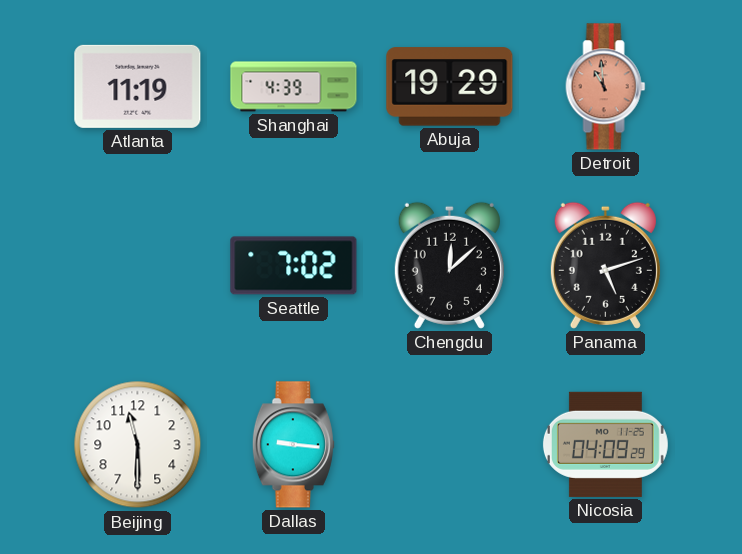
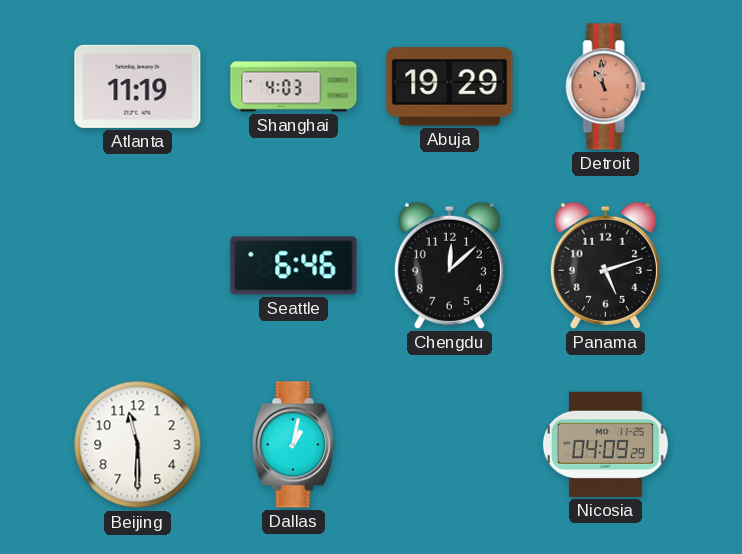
Shanghai: 4:39 -> 4:03
Seattle: 7:02 -> 6:46
Dallas: 9:16 -> 1:02
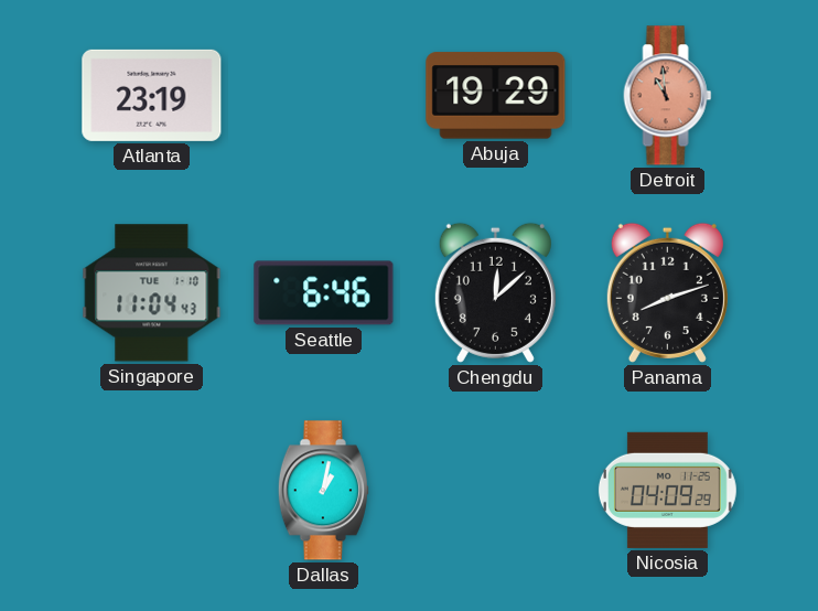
Atlanta: 11:19 -> 23:19
Shanghai: 4:03 -> none
Singapore: none -> 11:04
Panama: 5:12 -> 8:12
Beijing: 11:30 -> none
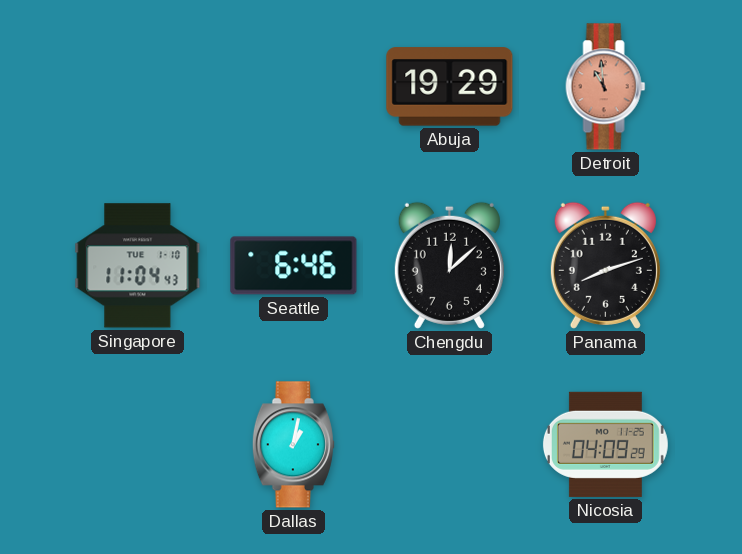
Atlanta: 23:19 -> none
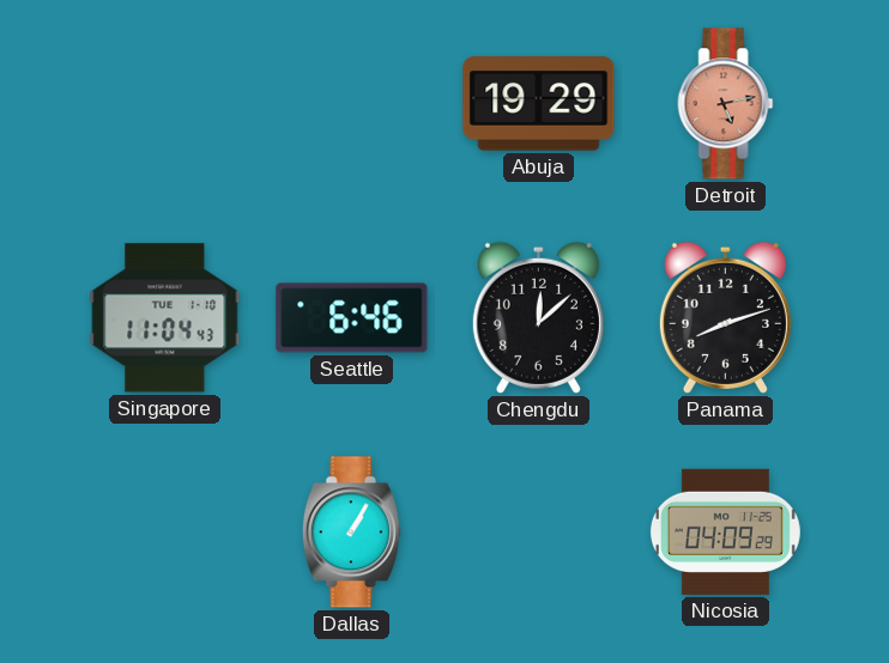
Detroit: 10:59 -> 5:13
Dallas: 1:02 -> 1:05
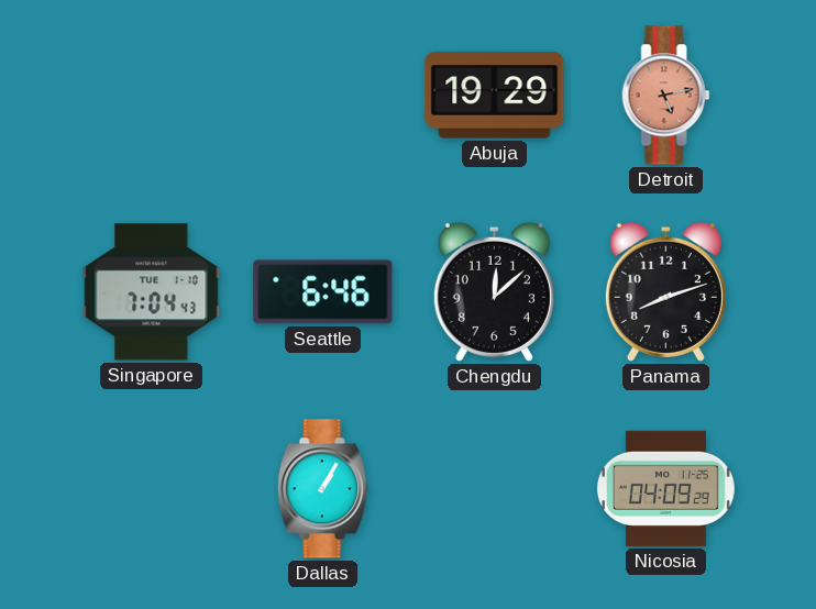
Singapore: 11:04 -> 7:04
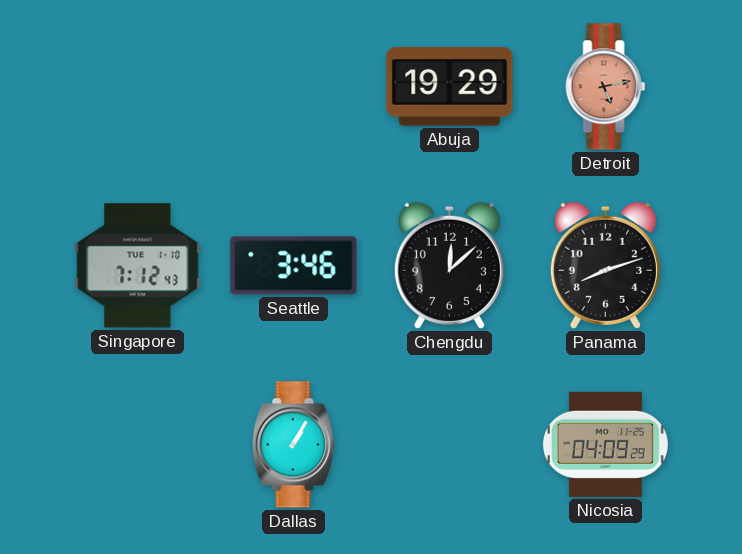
Singapore: 7:04 -> 7:12
Seattle: 6:46 -> 3:46
